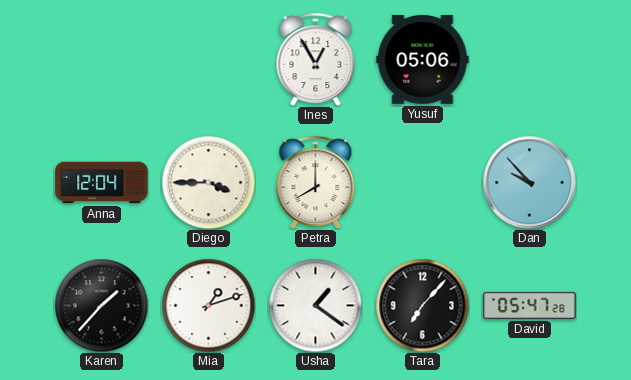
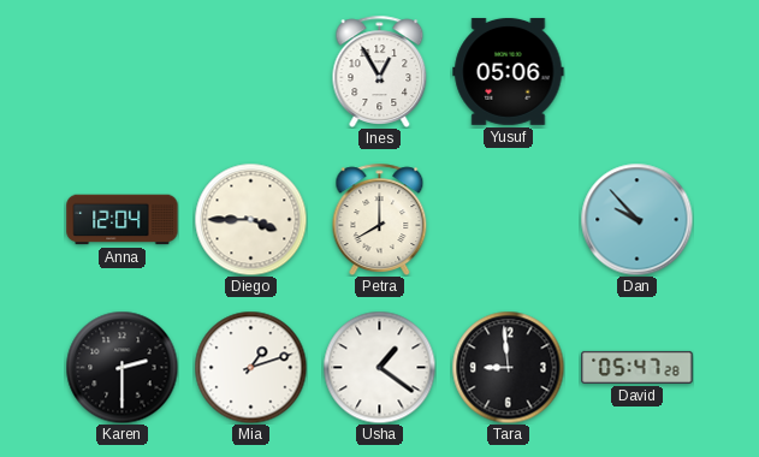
Karen: 1:37 -> 2:30
Tara: 7:07 -> 8:59
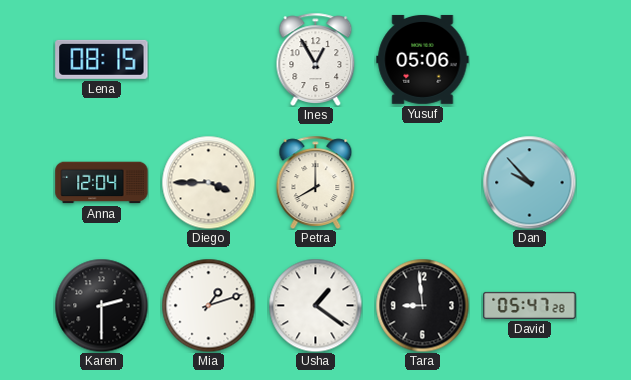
Lena: none -> 08:15
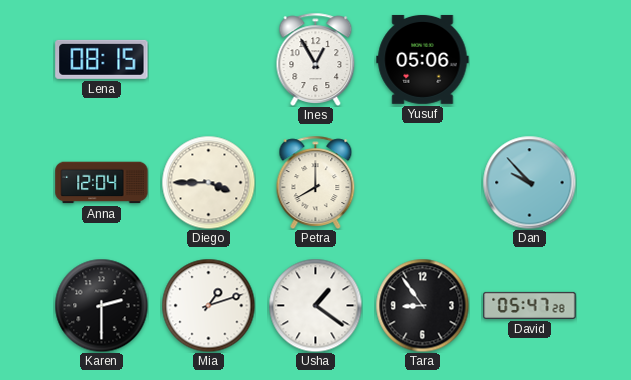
Tara: 8:59 -> 8:54
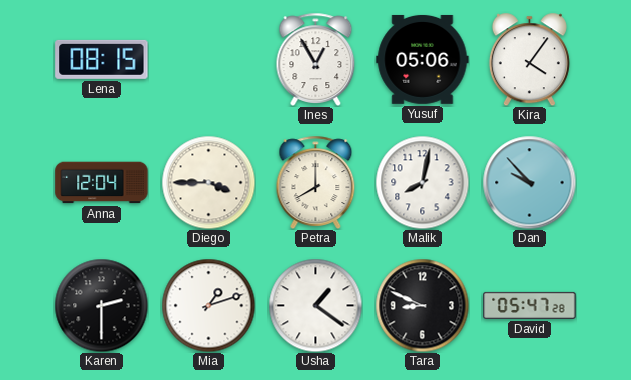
Kira: none -> 4:06
Malik: none -> 8:02
Tara: 8:54 -> 8:49
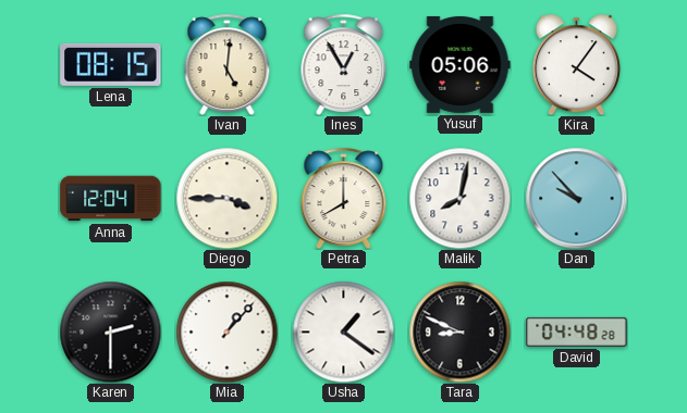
Ivan: none -> 5:01
Mia: 1:12 -> 1:07
David: 05:47 -> 04:48
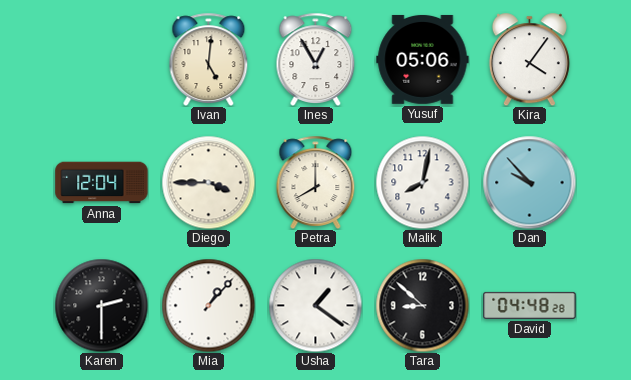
Lena: 08:15 -> none
Tara: 8:49 -> 8:52
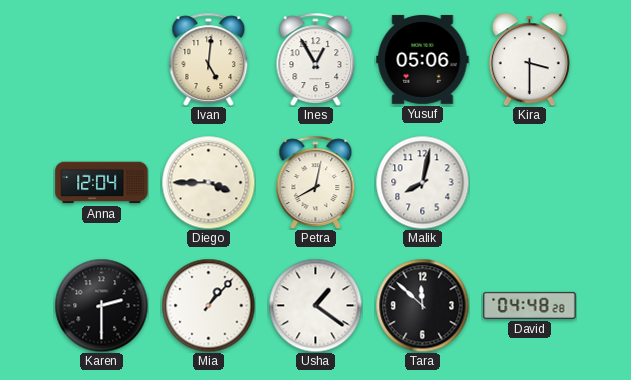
Kira: 4:06 -> 3:30
Petra: 8:00 -> 8:02
Dan: 9:53 -> none
Tara: 8:52 -> 11:52
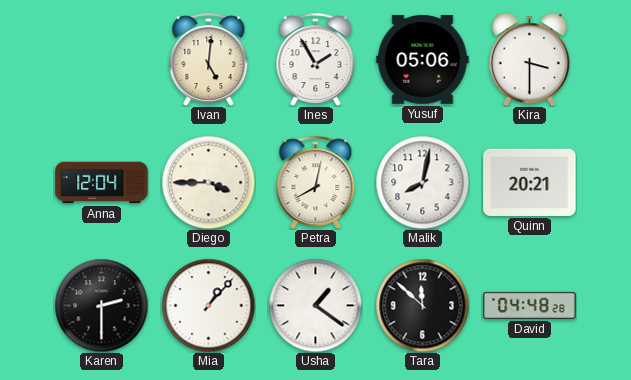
Ines: 12:55 -> 1:55
Quinn: none -> 20:21
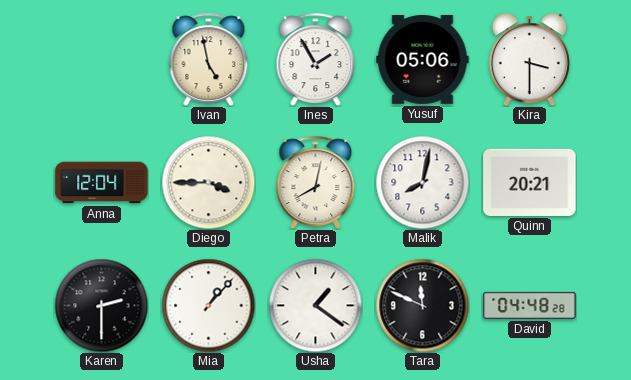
Ivan: 5:01 -> 4:58
Tara: 11:52 -> 11:49
